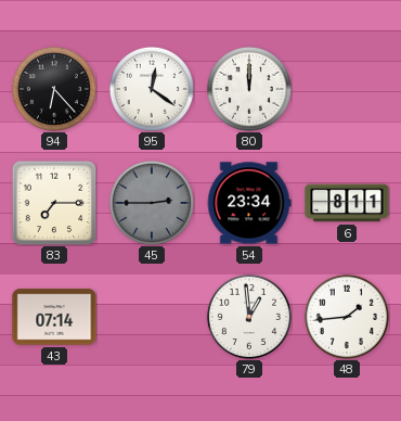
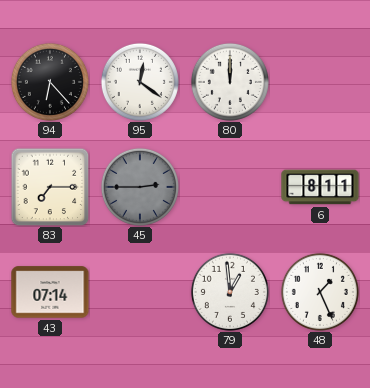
54: 23:34 -> none
48: 1:44 -> 1:26
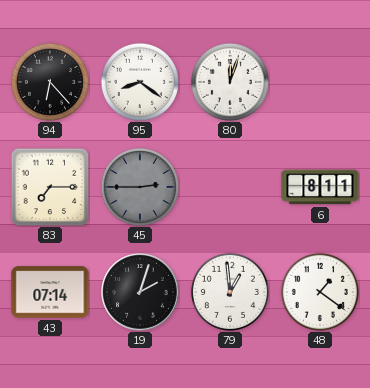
95: 12:21 -> 8:21
80: 12:00 -> 12:03
19: none -> 2:03
48: 1:26 -> 1:21
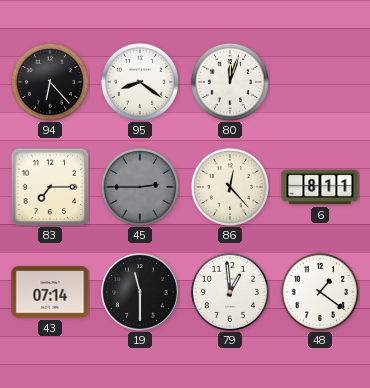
86: none -> 12:23
19: 2:03 -> 11:30
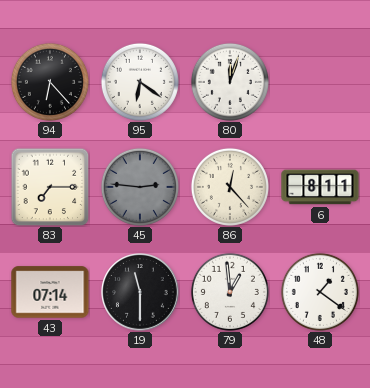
95: 8:21 -> 6:21
45: 2:45 -> 2:46
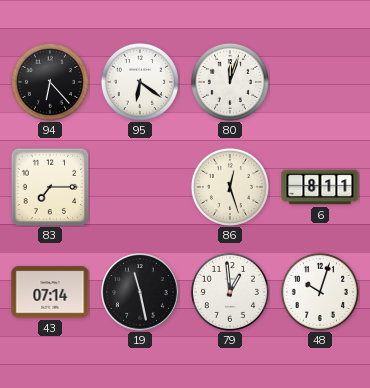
45: 2:46 -> none
86: 12:23 -> 12:27
19: 11:30 -> 11:28
48: 1:21 -> 10:03
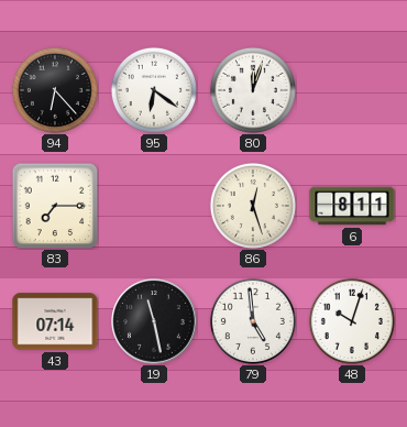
79: 12:59 -> 4:59
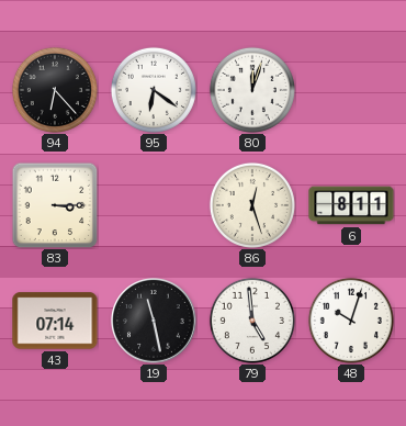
83: 7:15 -> 3:15
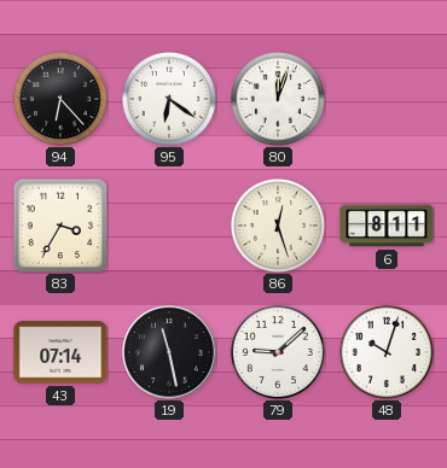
83: 3:15 -> 3:35
79: 4:59 -> 9:08
